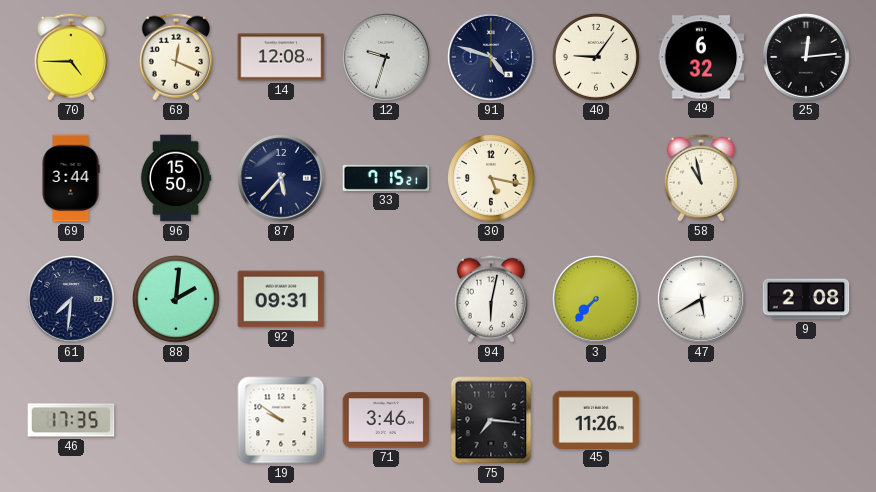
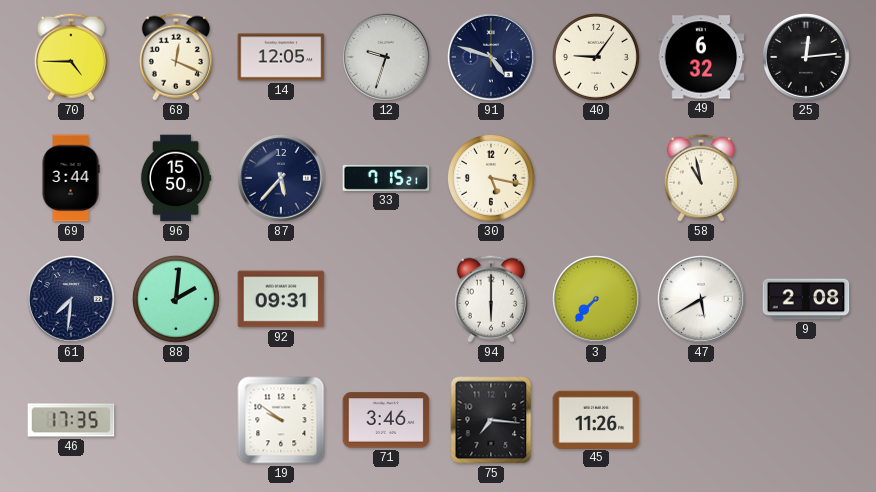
14: 12:08 -> 12:05
94: 6:02 -> 6:00
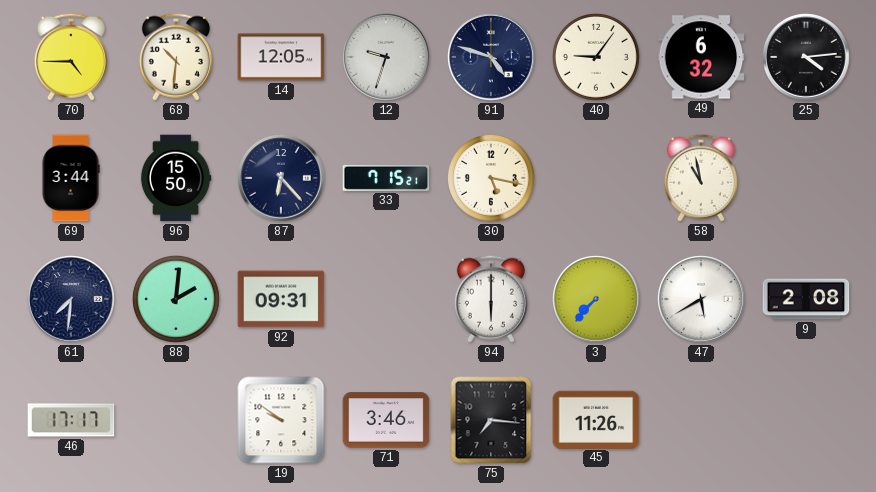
68: 12:19 -> 10:31
25: 12:14 -> 4:14
87: 5:37 -> 6:23
46: 17:35 -> 17:17
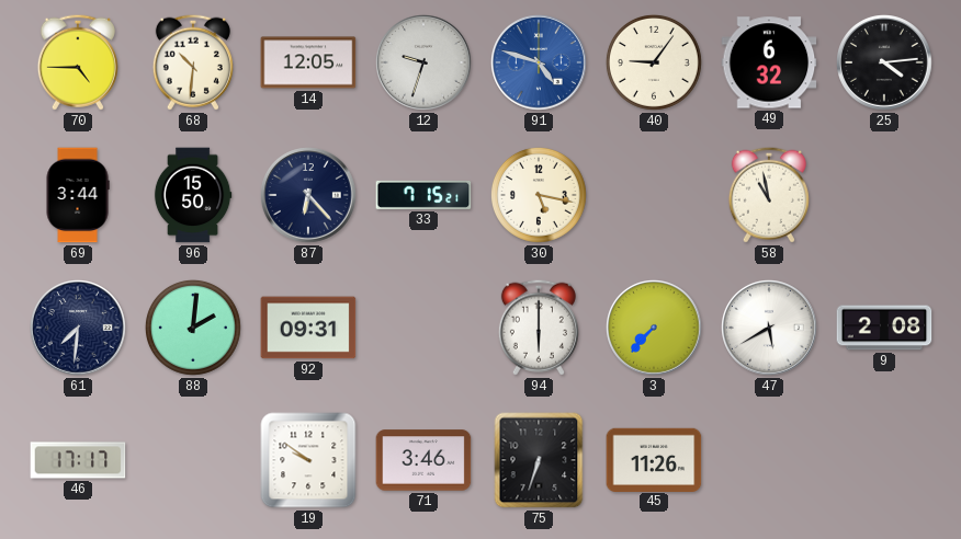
91 dial: navy -> blue
75: 7:16 -> 6:33
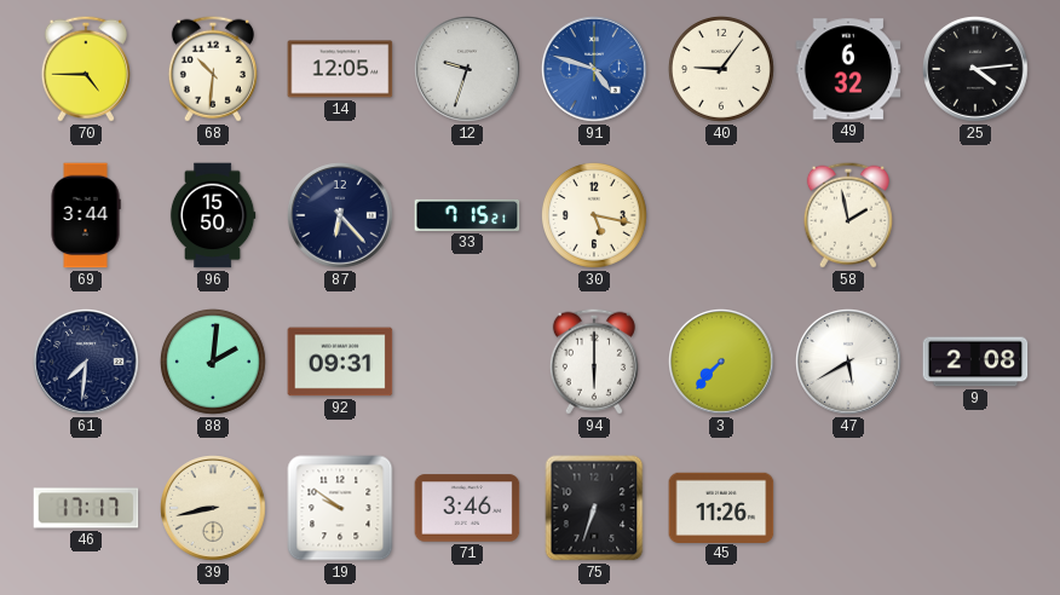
58: 10:58 -> 1:58
39: none -> 8:43
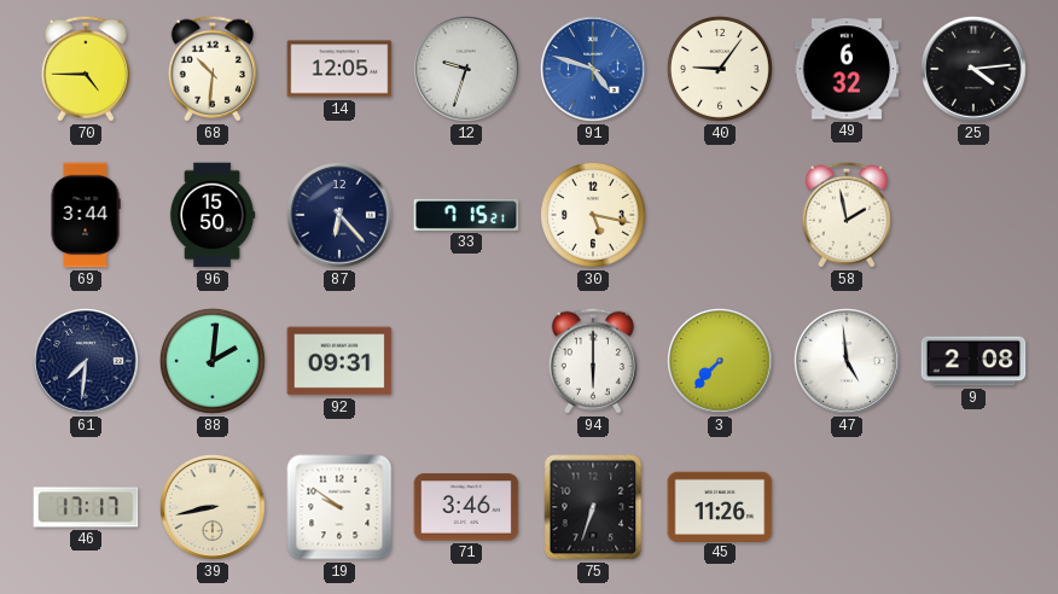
47: 5:40 -> 4:59
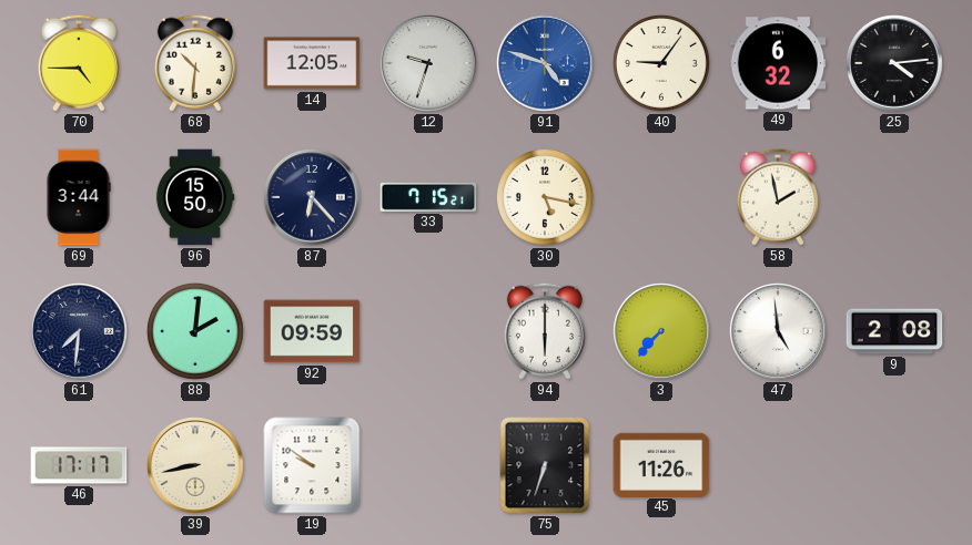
92: 09:31 -> 09:59
71: 3:46 -> none
